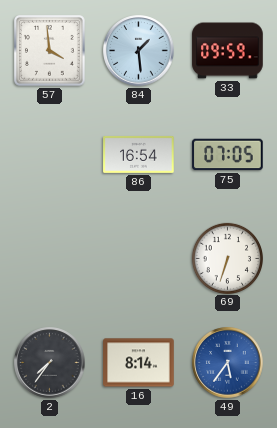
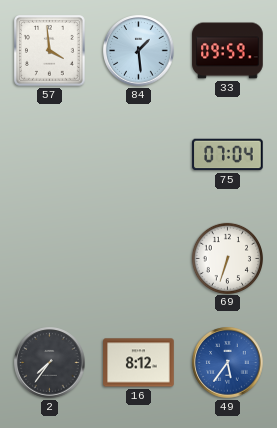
86: 16:54 -> none
75: 07:05 -> 07:04
16: 8:14 -> 8:12
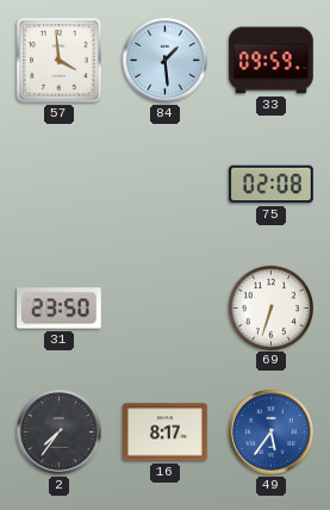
75: 07:04 -> 02:08
31: none -> 23:50
16: 8:12 -> 8:17
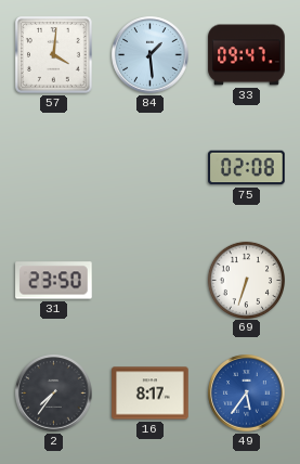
57: 3:59 -> 4:01
33: 09:59 -> 09:47
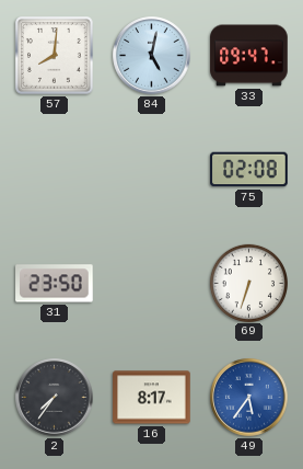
57: 4:01 -> 8:01
84: 1:29 -> 5:02
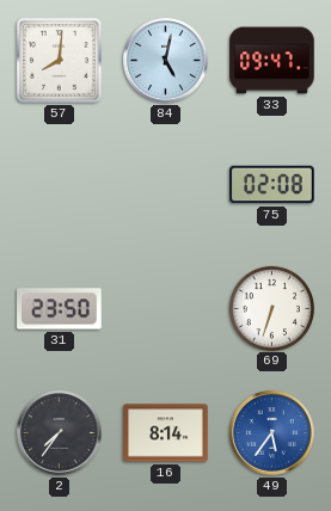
16: 8:17 -> 8:14
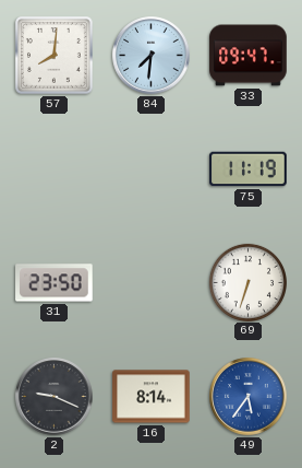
84: 5:02 -> 7:31
75: 02:08 -> 11:19
2: 7:36 -> 9:19
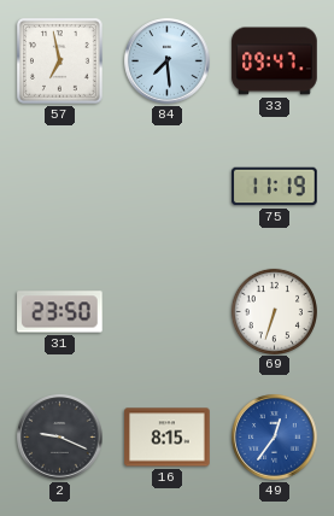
57: 8:01 -> 6:58
84: 7:31 -> 7:29
16: 8:14 -> 8:15
49: 5:36 -> 12:36
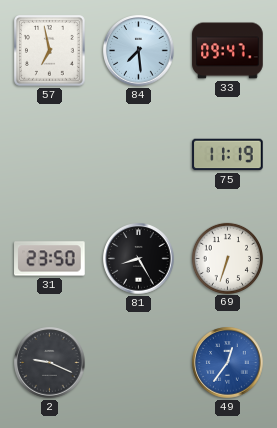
81: none -> 8:25
16: 8:15 -> none
